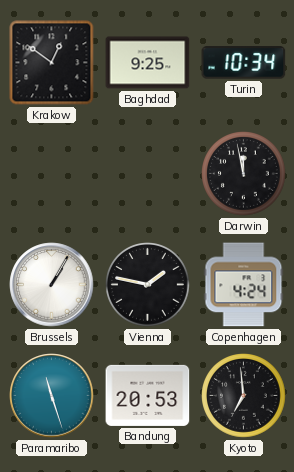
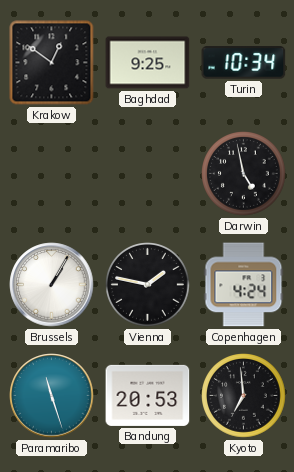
Darwin: 11:58 -> 4:58
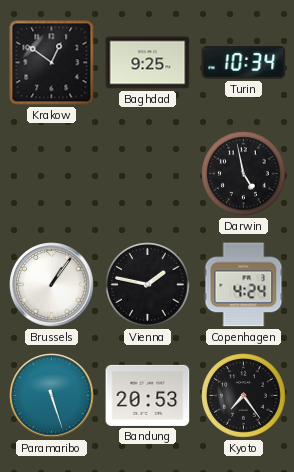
Brussels: 1:05 -> 1:06
Paramaribo: 11:27 -> 5:27
Kyoto: 6:59 -> 7:24
